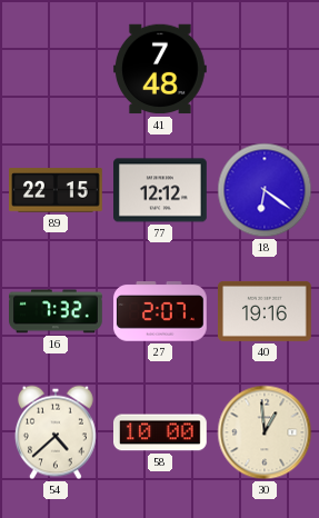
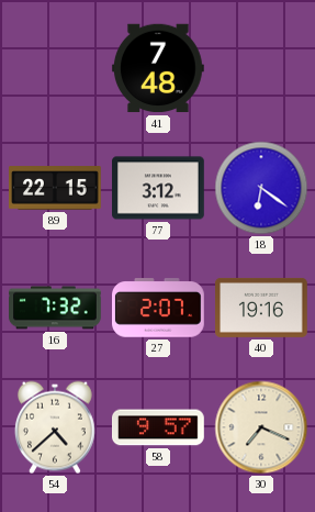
77: 12:12 -> 3:12
58: 10:00 -> 9:57
30: 12:59 -> 7:19
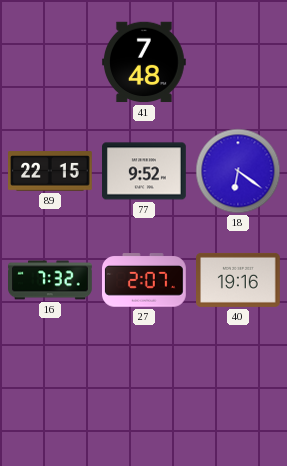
77: 3:12 -> 9:52
54: 4:38 -> none
58: 9:57 -> none
30: 7:19 -> none
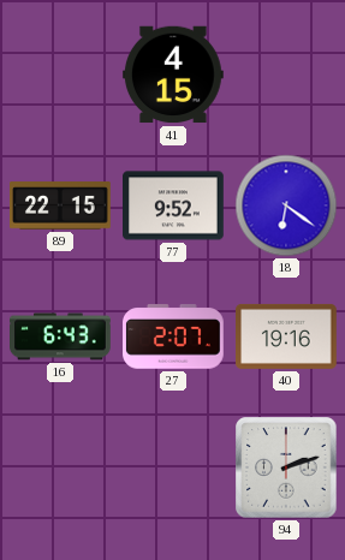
41: 7:48 -> 4:15
16: 7:32 -> 6:43
94: none -> 2:12
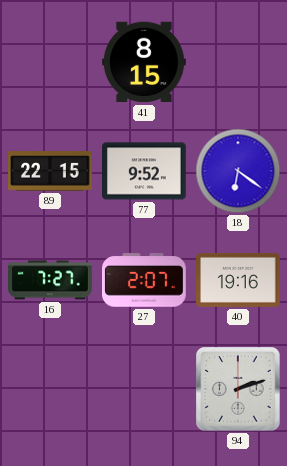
41: 4:15 -> 8:15
16: 6:43 -> 7:27
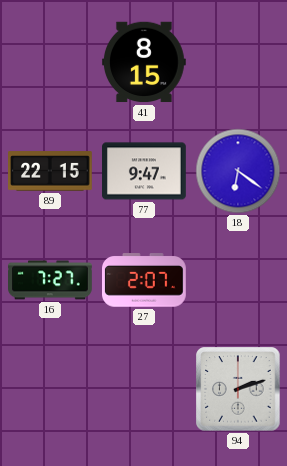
77: 9:52 -> 9:47
40: 19:16 -> none
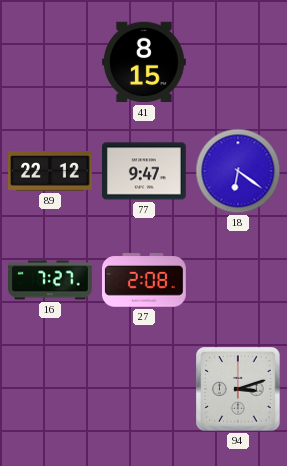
89: 22:15 -> 22:12
27: 2:07 -> 2:08
94: 2:12 -> 3:12
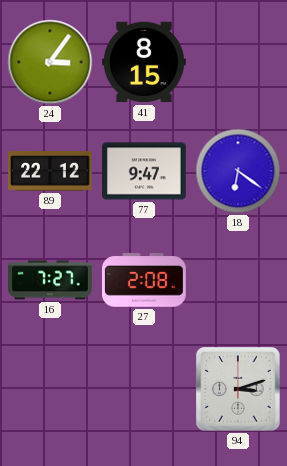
24: none -> 3:06
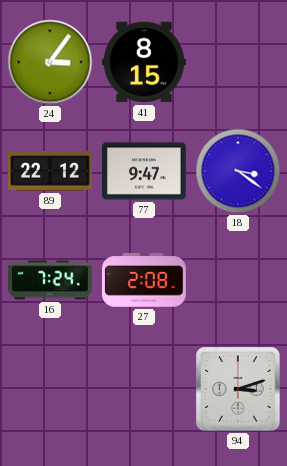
18: 6:21 -> 3:21
16: 7:27 -> 7:24
